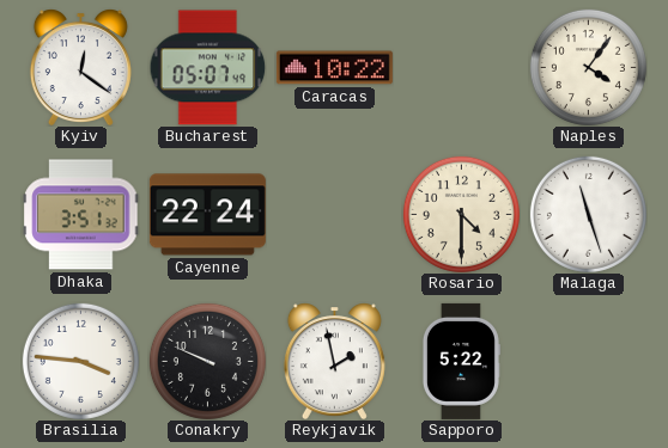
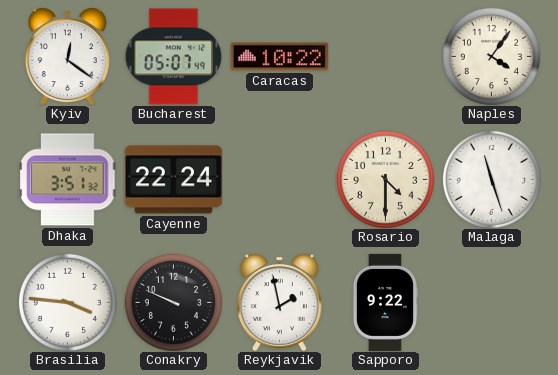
Sapporo: 5:22 -> 9:22
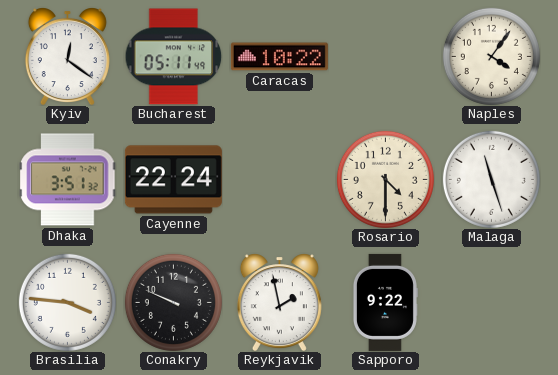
Bucharest: 05:07 -> 05:11
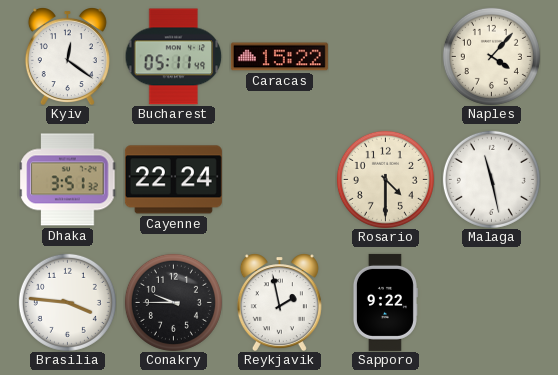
Caracas: 10:22 -> 15:22
Naples: 4:06 -> 4:07
Malaga: 11:27 -> 11:28
Conakry: 9:49 -> 9:45
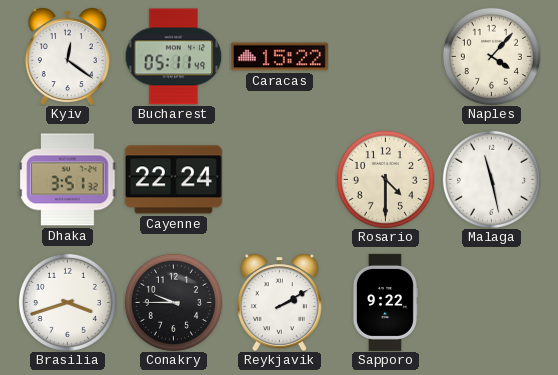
Brasilia: 3:46 -> 3:42
Reykjavik: 1:58 -> 2:10
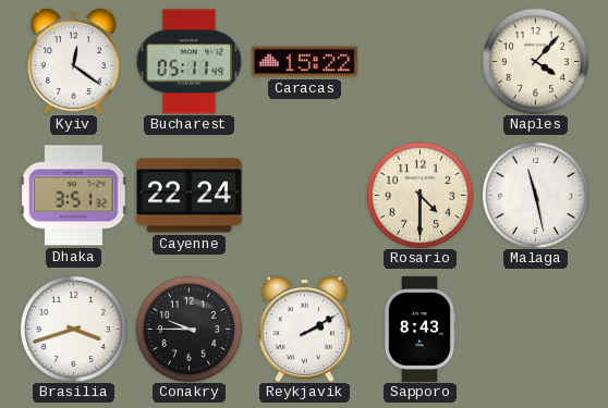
Sapporo: 9:22 -> 8:43
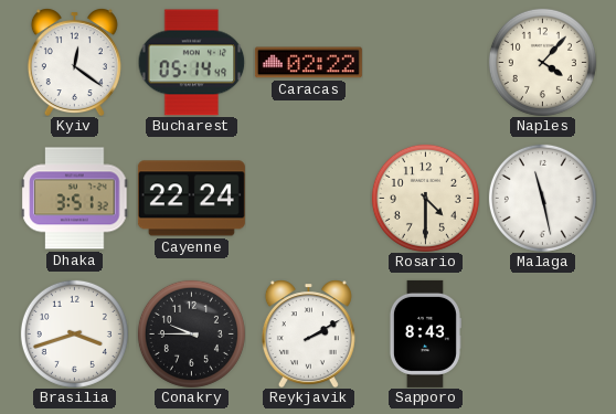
Bucharest: 05:11 -> 05:14
Caracas: 15:22 -> 02:22
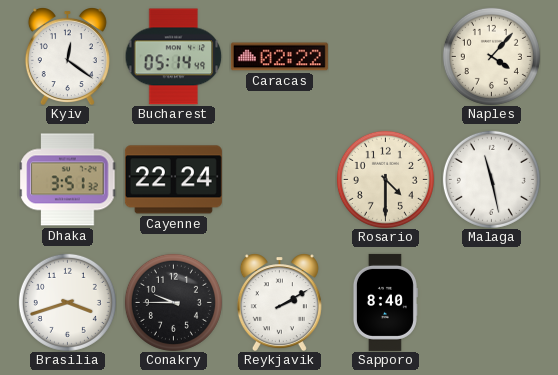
Sapporo: 8:43 -> 8:40
